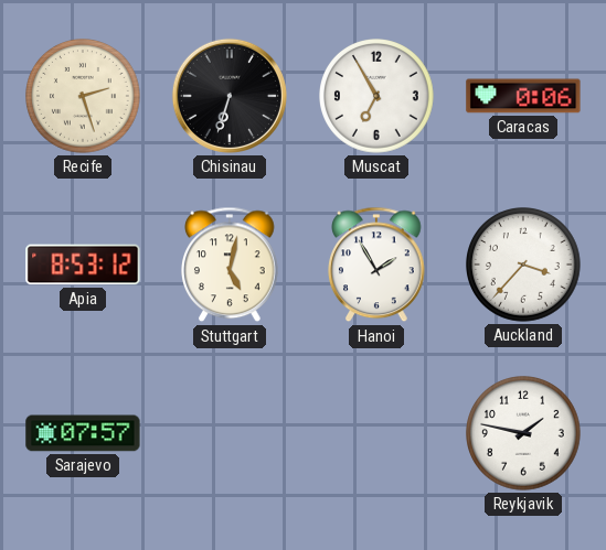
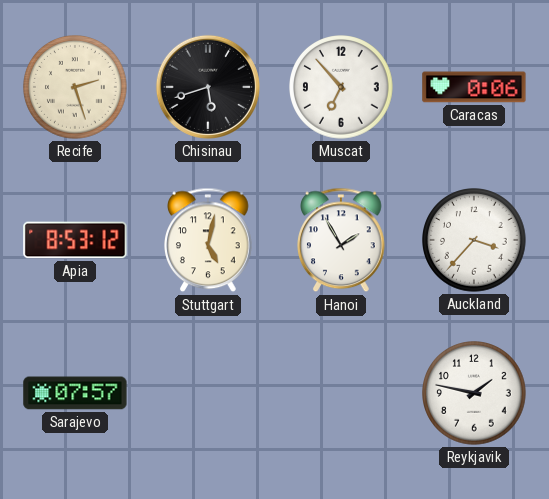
Chisinau: 6:33 -> 5:42
Muscat: 6:55 -> 6:53
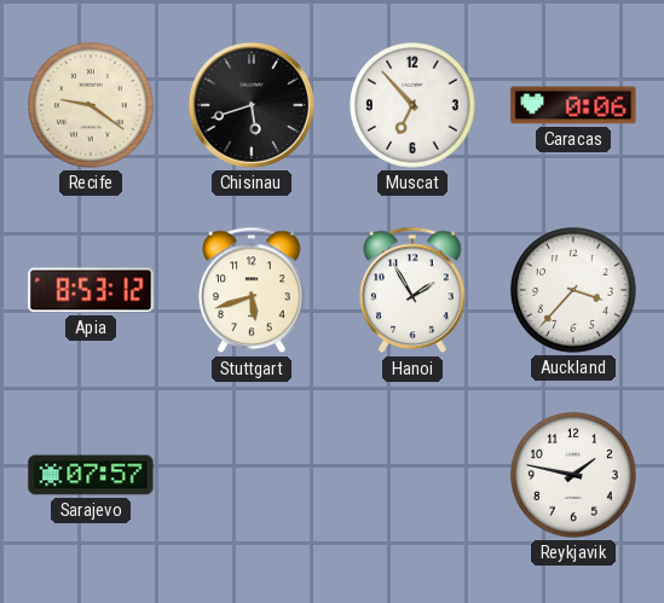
Recife: 2:27 -> 9:21
Stuttgart: 5:02 -> 5:42
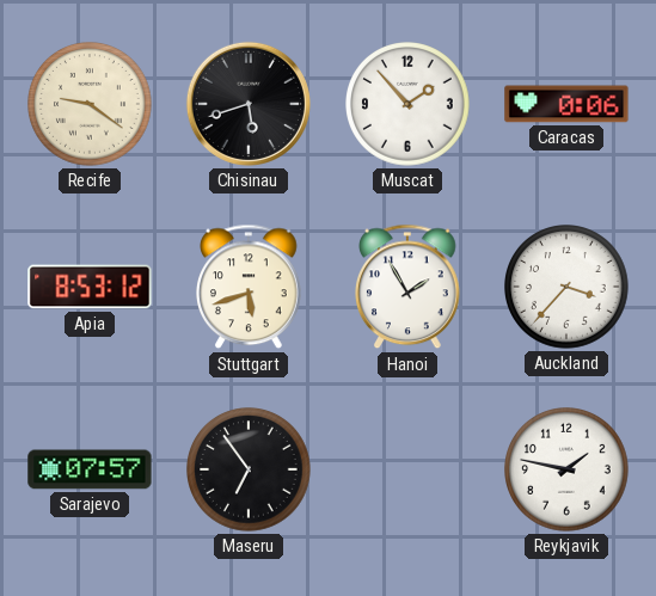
Muscat: 6:53 -> 1:53
Maseru: none -> 6:54
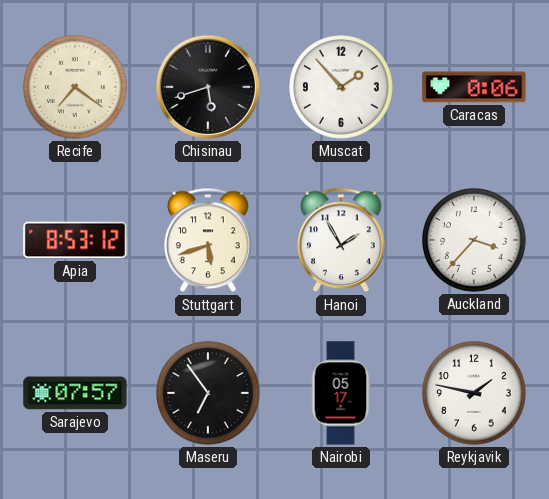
Recife: 9:21 -> 7:21
Nairobi: none -> 05:17
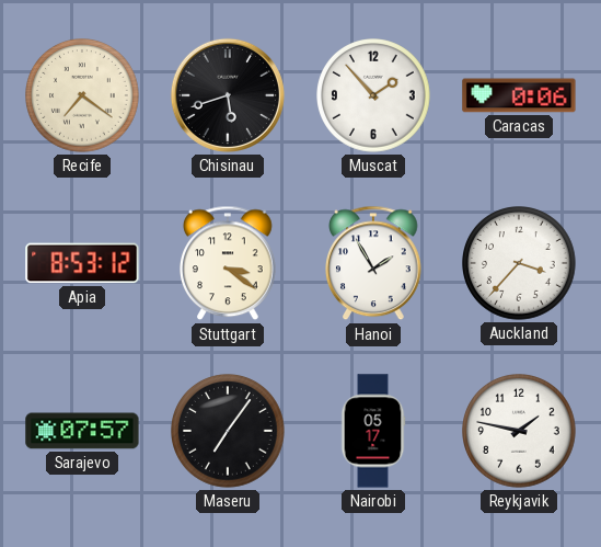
Stuttgart: 5:42 -> 3:21
Maseru: 6:54 -> 7:06
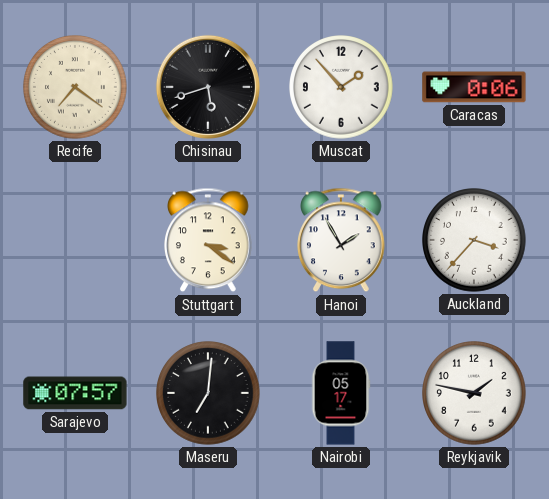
Apia: 8:53 -> none
Maseru: 7:06 -> 7:01
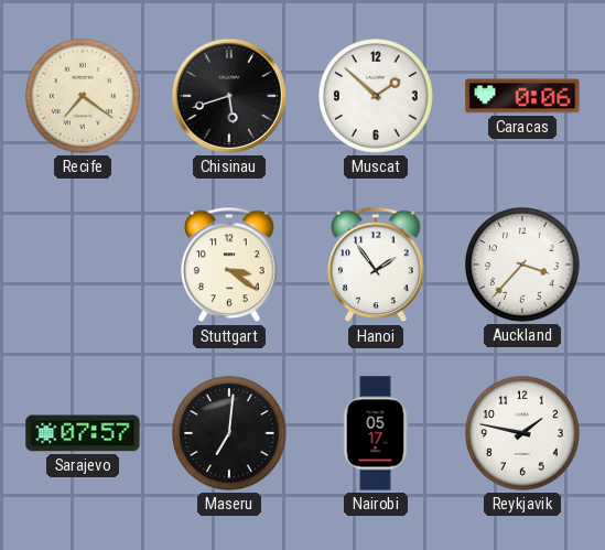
Muscat: 1:53 -> 1:52
Hanoi: 1:55 -> 1:54
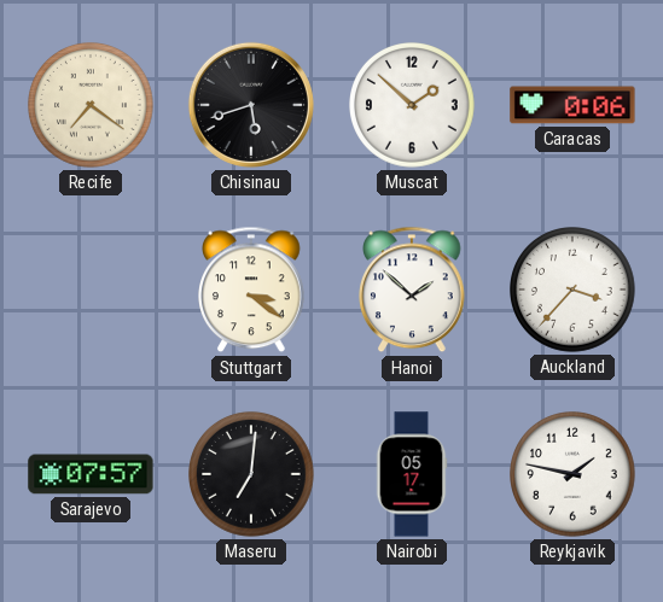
Hanoi: 1:54 -> 1:52
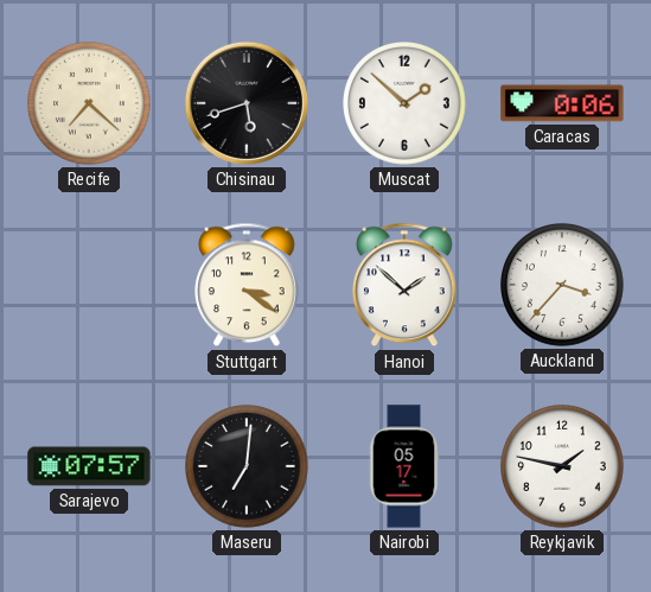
Recife: 7:21 -> 7:22
